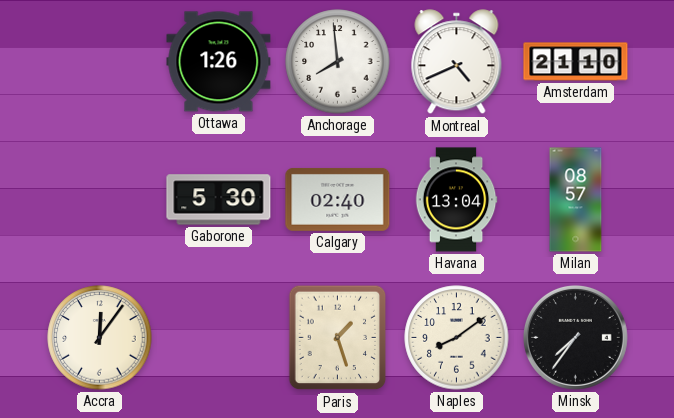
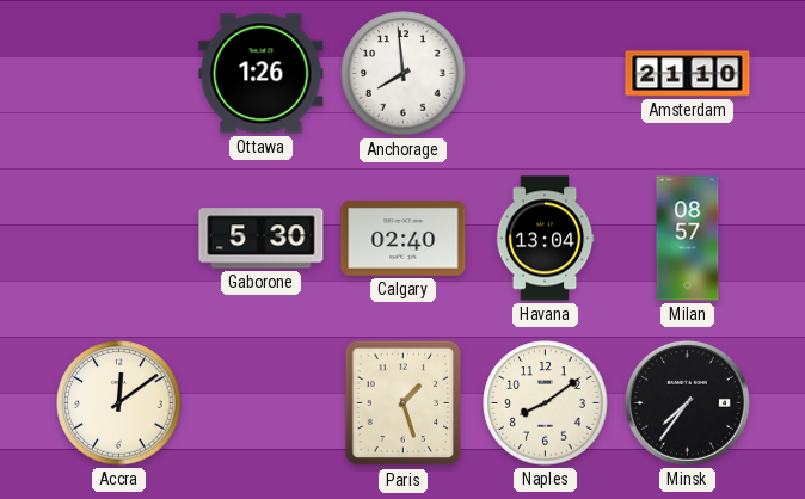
Montreal: 4:41 -> none
Accra: 12:06 -> 12:09
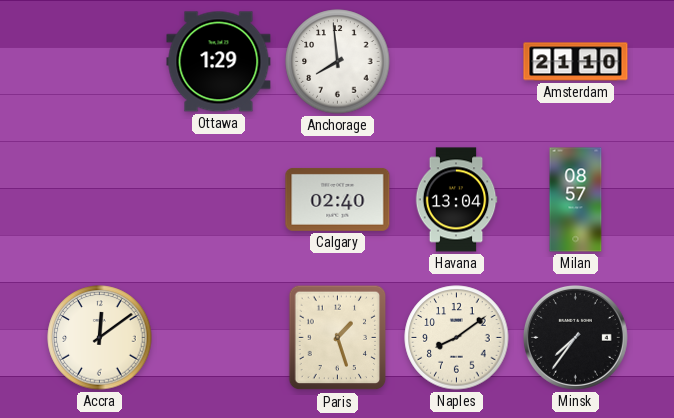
Ottawa: 1:26 -> 1:29
Gaborone: 5:30 -> none
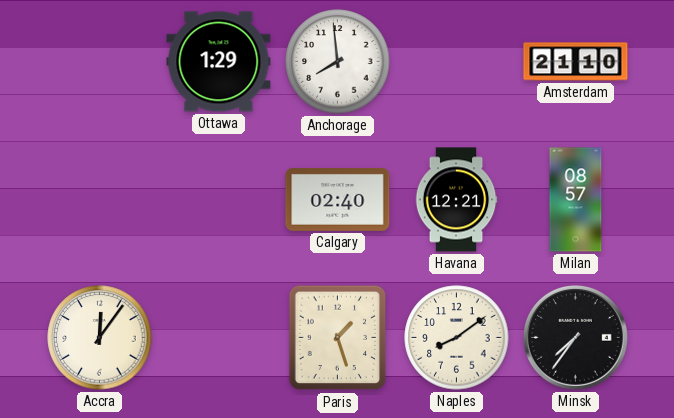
Havana: 13:04 -> 12:21
Accra: 12:09 -> 12:06
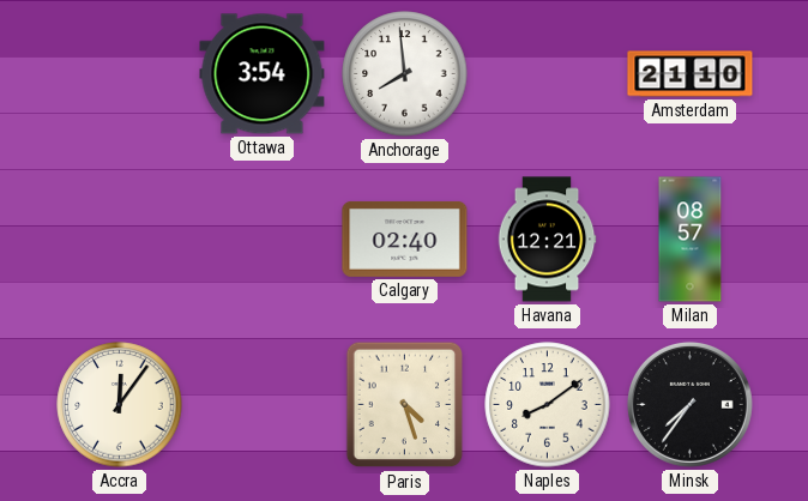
Ottawa: 1:29 -> 3:54
Paris: 1:27 -> 4:27
